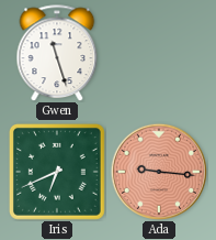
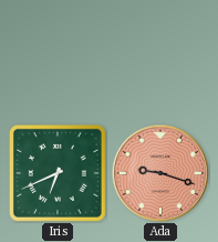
Gwen: 11:27 -> none
Ada: 9:16 -> 9:18
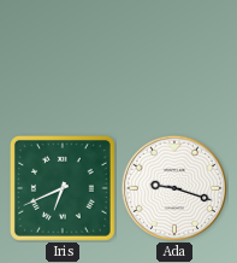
Ada dial: salmon -> white
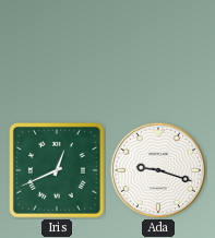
Iris: 6:41 -> 12:41
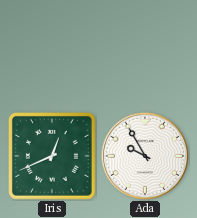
Ada: 9:18 -> 9:55
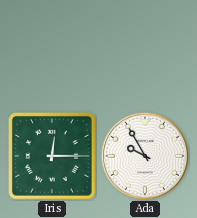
Iris: 12:41 -> 12:15
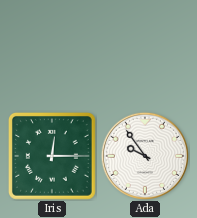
Ada: 9:55 -> 9:54
